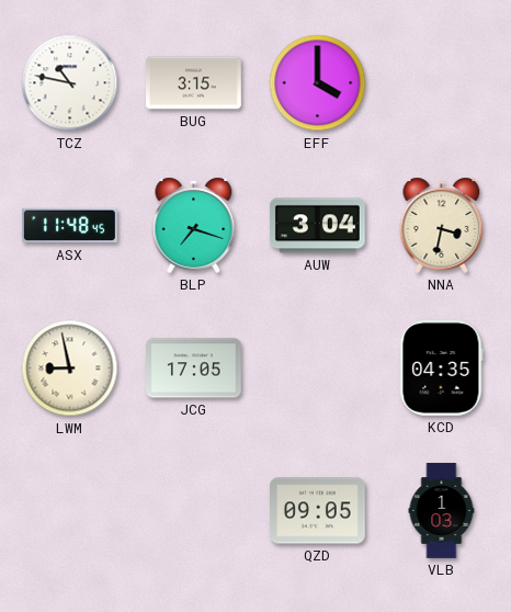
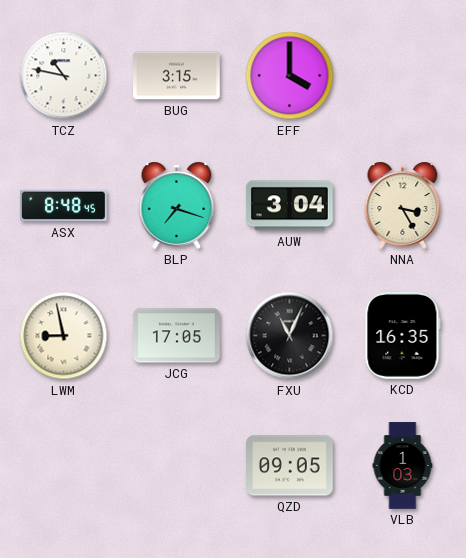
ASX: 11:48 -> 8:48
NNA: 3:32 -> 3:25
FXU: none -> 11:04
KCD: 04:35 -> 16:35
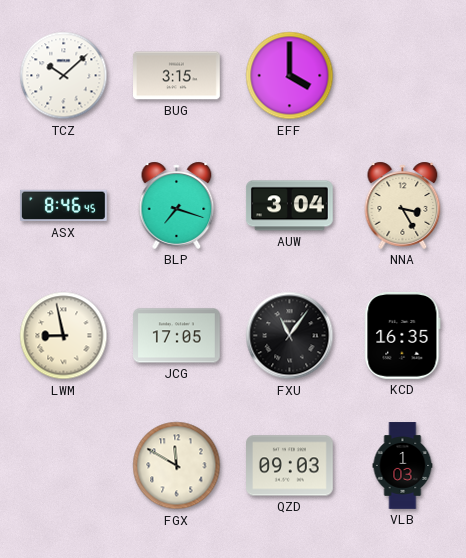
TCZ: 10:47 -> 10:08
ASX: 8:48 -> 8:46
FXU: 11:04 -> 11:06
FGX: none -> 11:50
QZD: 09:05 -> 09:03
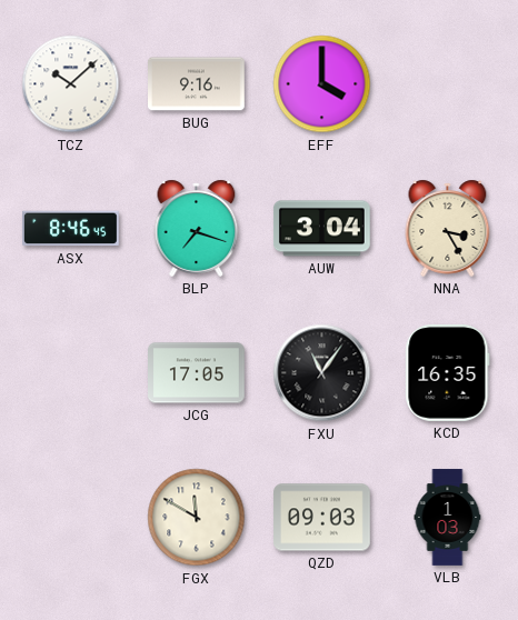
BUG: 3:15 -> 9:16
LWM: 8:58 -> none
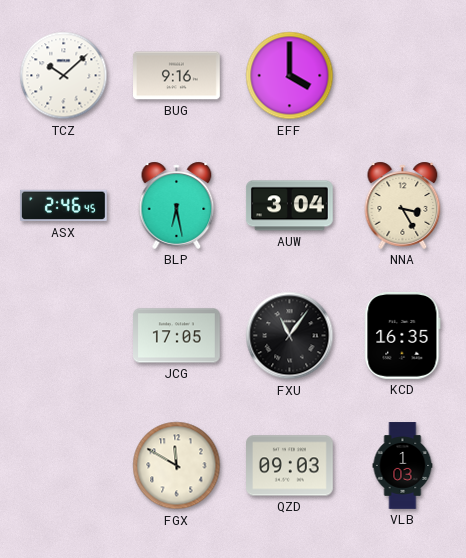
ASX: 8:46 -> 2:46
BLP: 7:18 -> 6:28
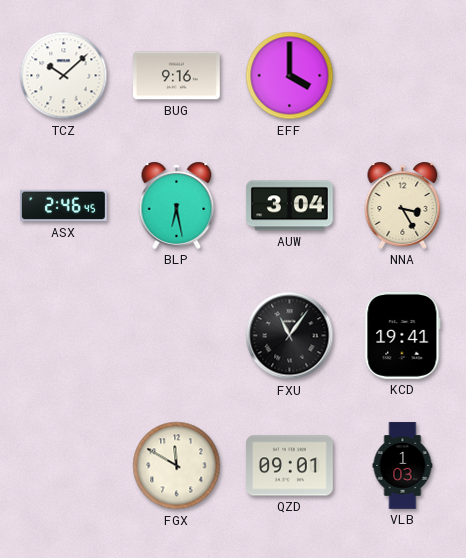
JCG: 17:05 -> none
KCD: 16:35 -> 19:41
QZD: 09:03 -> 09:01
